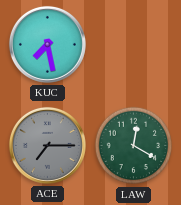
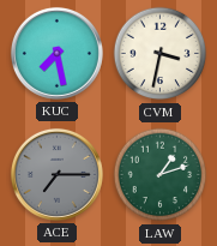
CVM: none -> 3:32
LAW: 12:20 -> 1:12
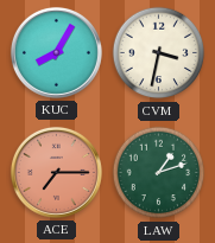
KUC: 7:28 -> 8:05
ACE dial: grey -> salmon
